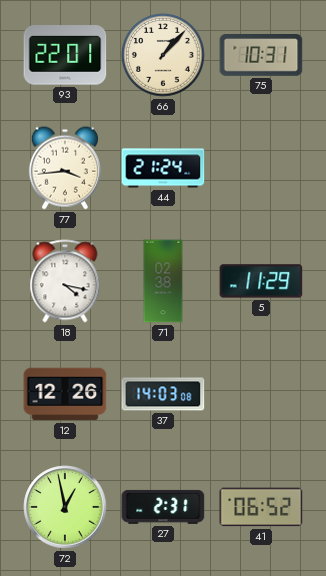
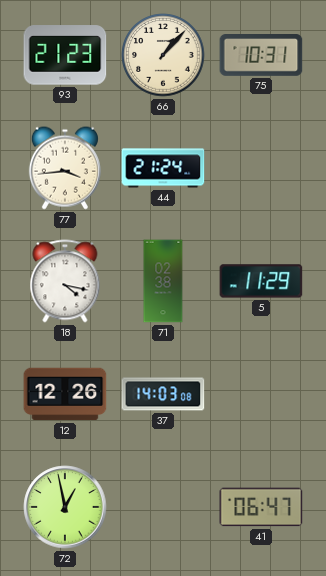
93: 22:01 -> 21:23
27: 2:31 -> none
41: 06:52 -> 06:47
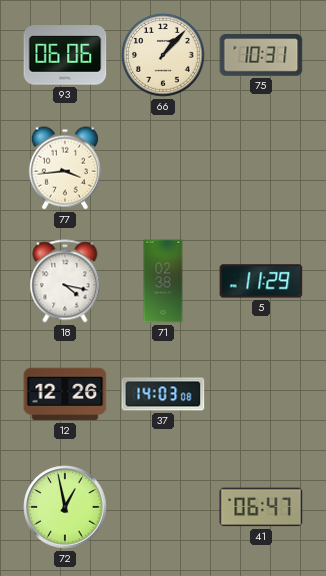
93: 21:23 -> 06:06
44: 21:24 -> none
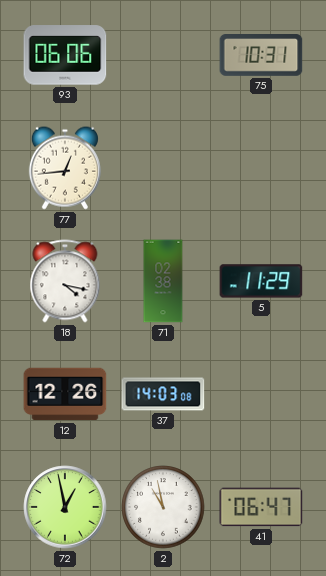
66: 1:07 -> none
77: 3:44 -> 12:44
2: none -> 10:58
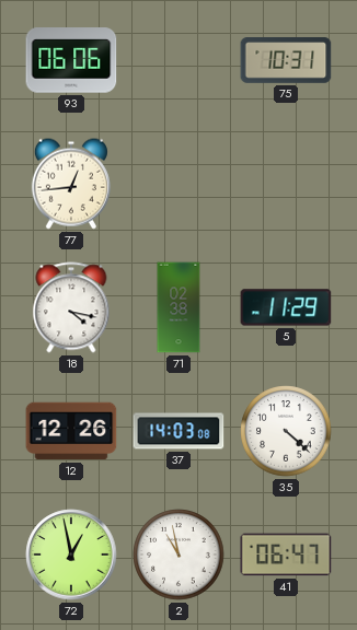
35: none -> 4:22
